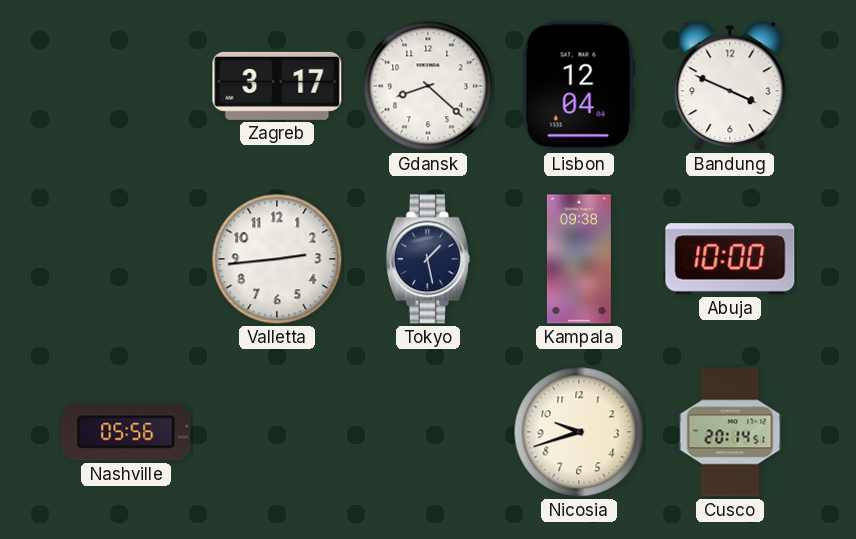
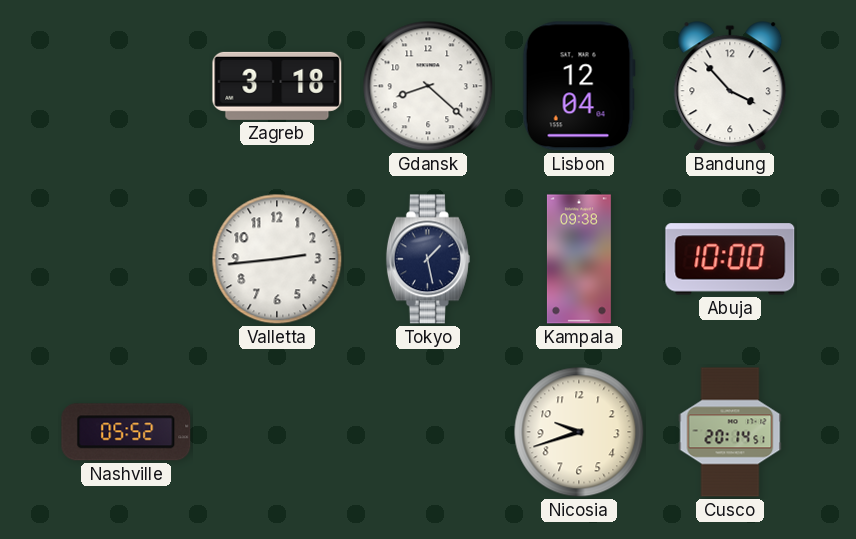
Zagreb: 3:17 -> 3:18
Bandung: 3:49 -> 3:53
Nashville: 05:56 -> 05:52
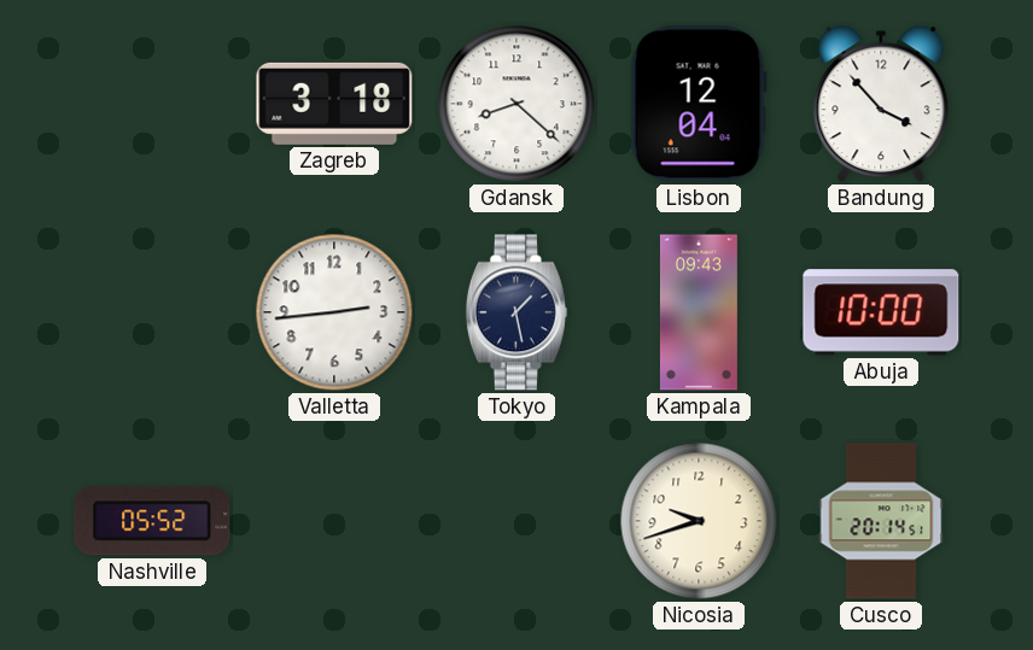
Kampala: 09:38 -> 09:43
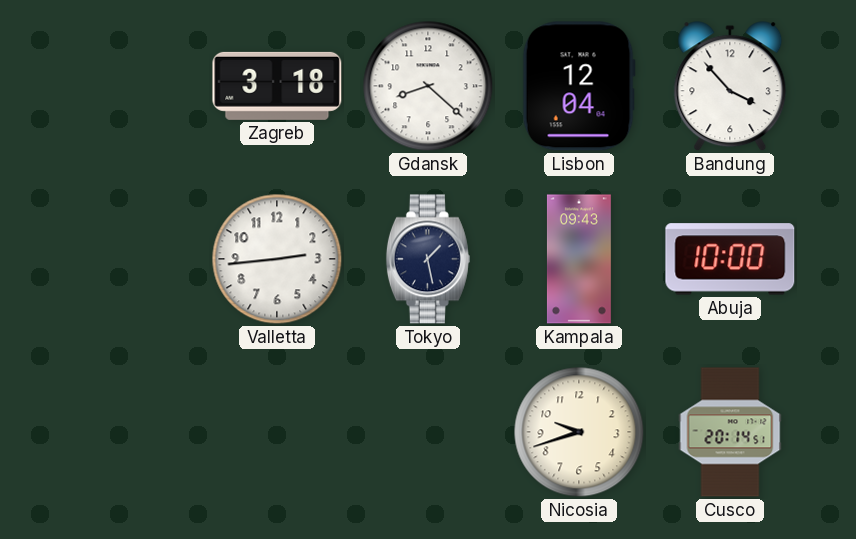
Nashville: 05:52 -> none
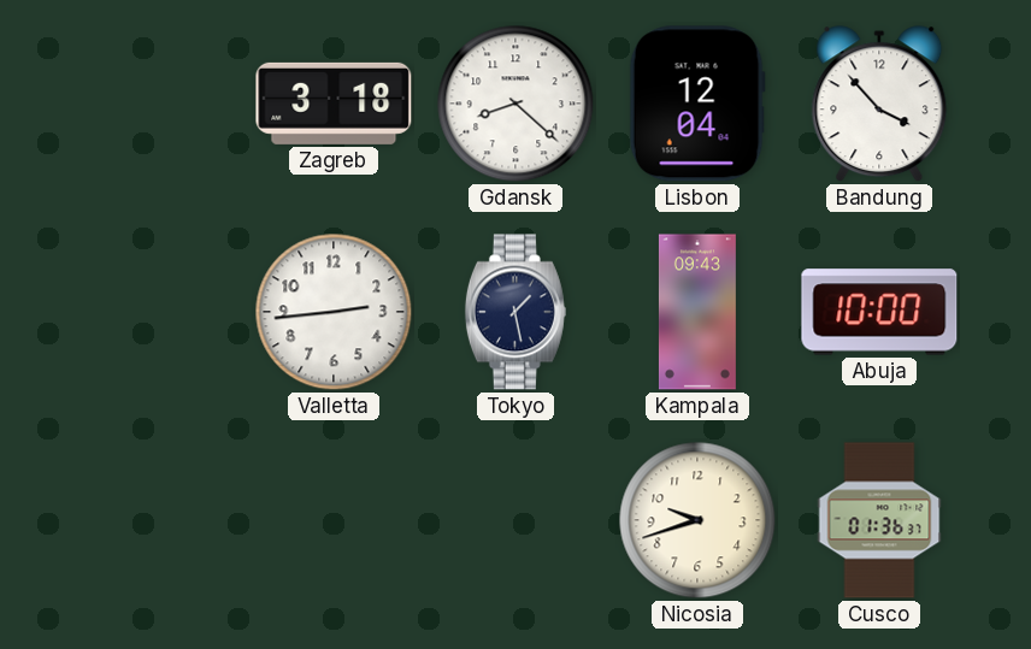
Cusco: 20:14 -> 01:36
